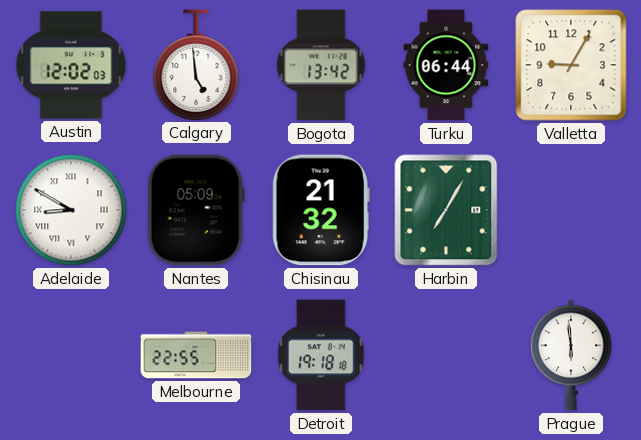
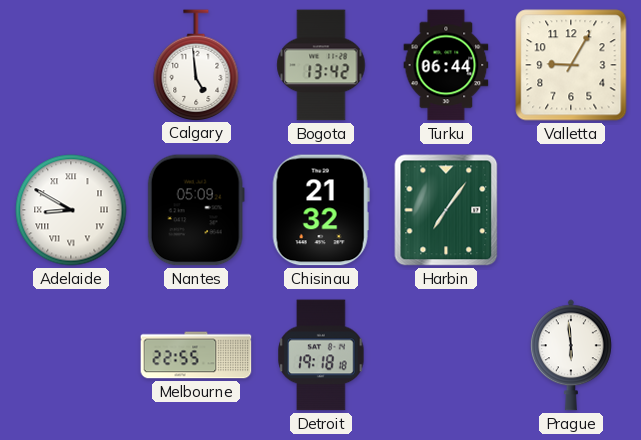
Austin: 12:02 -> none
Harbin: 7:05 -> 7:06
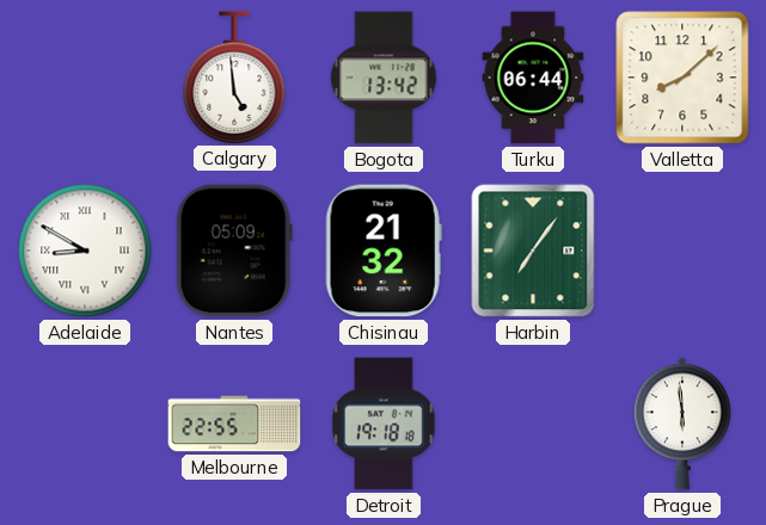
Valletta: 9:05 -> 8:08
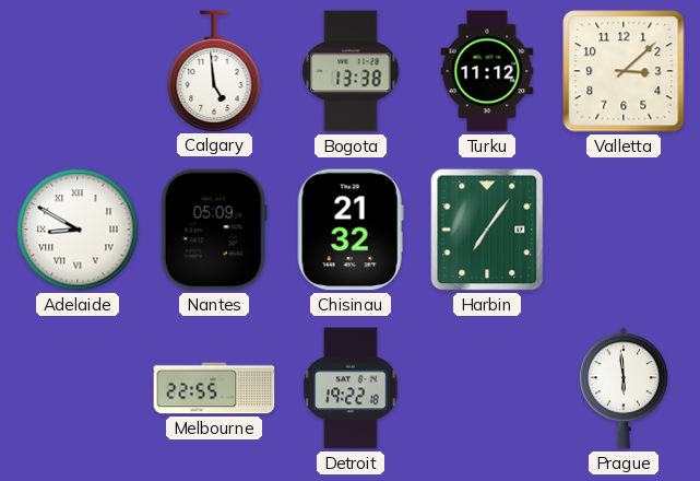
Bogota: 13:42 -> 13:38
Turku: 06:44 -> 11:12
Valletta: 8:08 -> 3:08
Detroit: 19:18 -> 19:22
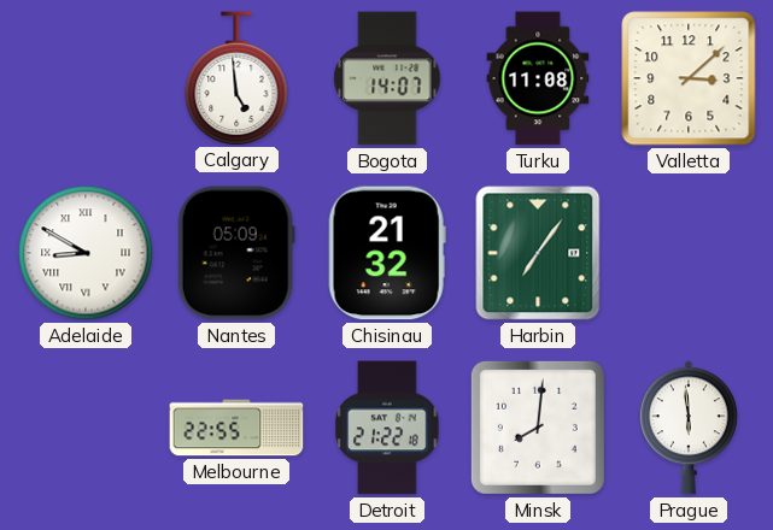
Bogota: 13:38 -> 14:07
Turku: 11:12 -> 11:08
Detroit: 19:22 -> 21:22
Minsk: none -> 8:01
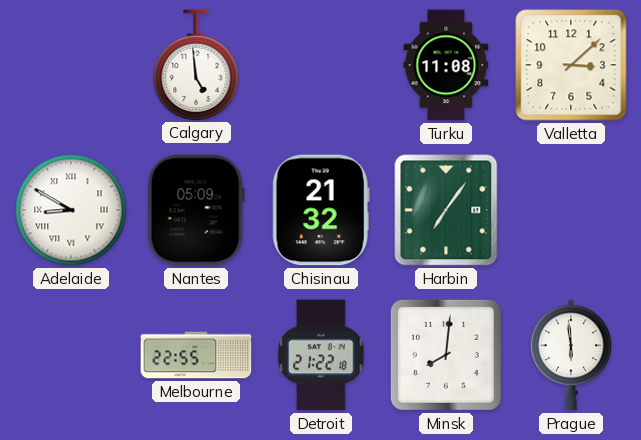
Bogota: 14:07 -> none
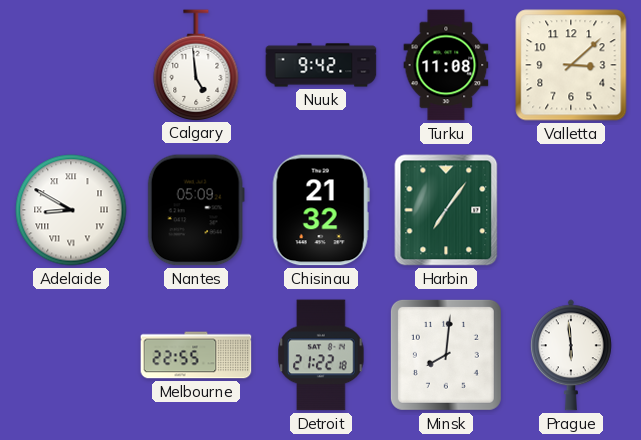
Nuuk: none -> 9:42
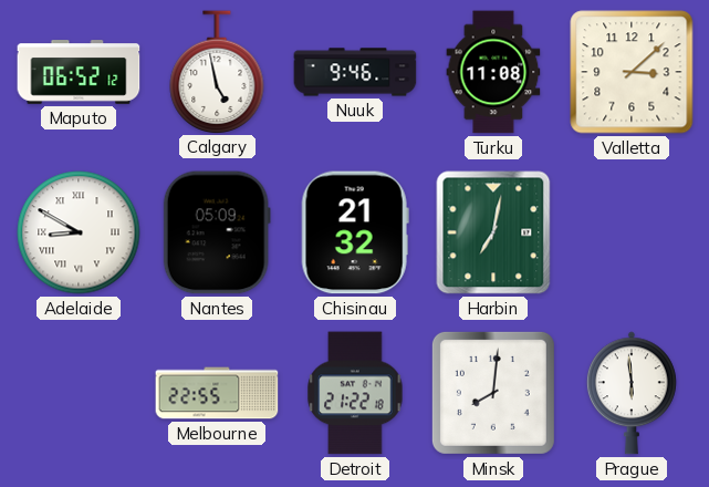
Maputo: none -> 06:52
Calgary: 4:59 -> 4:58
Nuuk: 9:42 -> 9:46
Harbin: 7:06 -> 7:02
